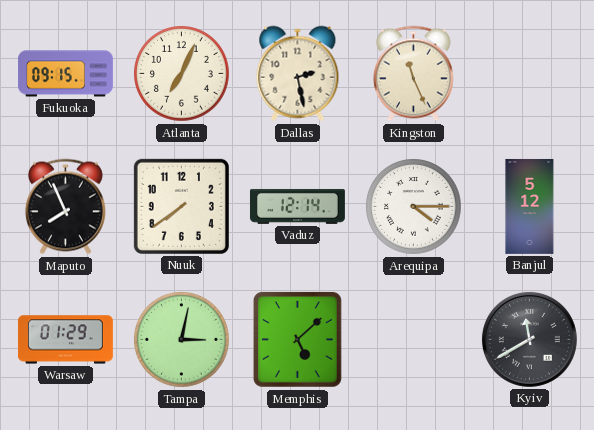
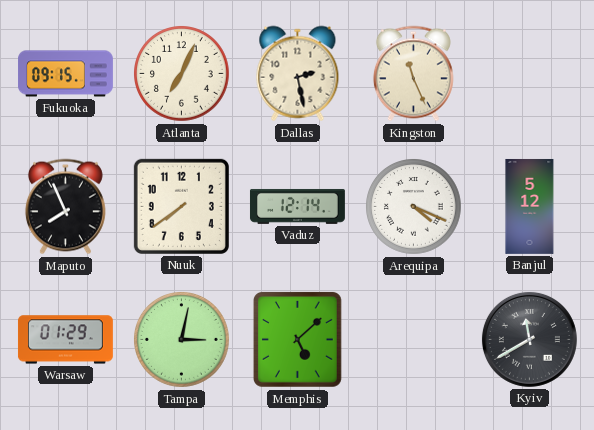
Arequipa: 4:15 -> 4:19
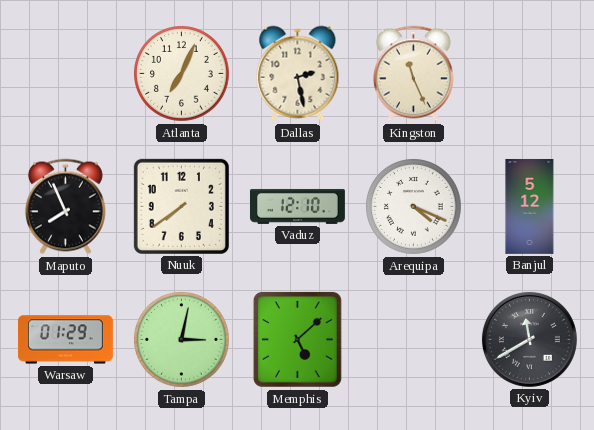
Fukuoka: 09:15 -> none
Vaduz: 12:14 -> 12:10
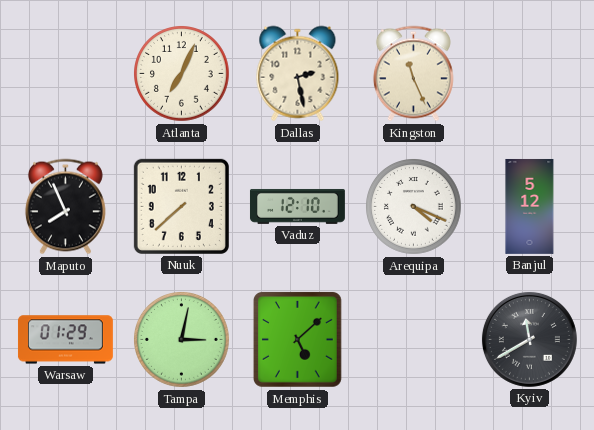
Nuuk: 7:39 -> 7:38
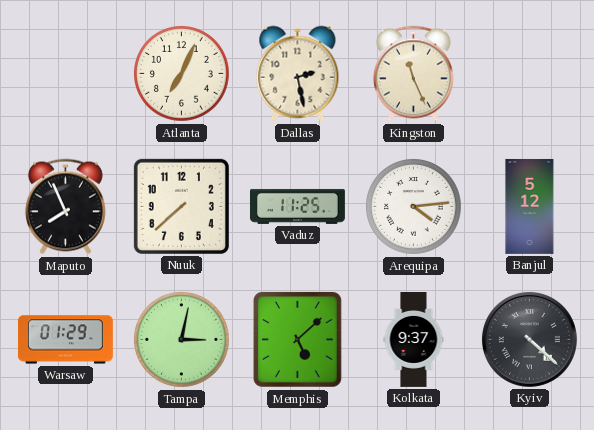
Vaduz: 12:10 -> 11:25
Arequipa: 4:19 -> 4:14
Kolkata: none -> 9:37
Kyiv: 11:40 -> 4:22
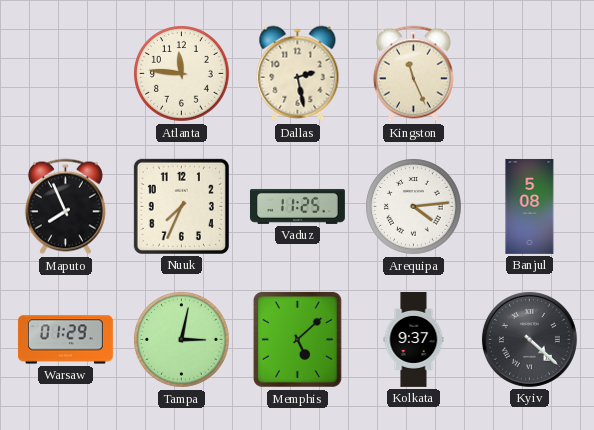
Atlanta: 7:04 -> 11:46
Nuuk: 7:38 -> 7:34
Banjul: 5:12 -> 5:08
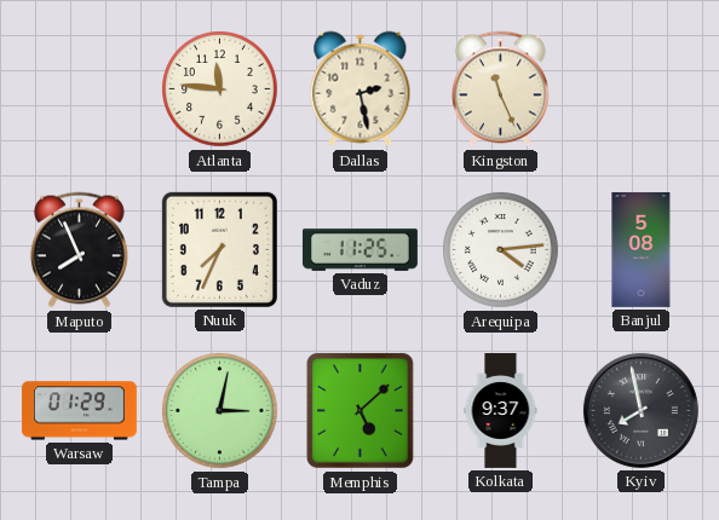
Kyiv: 4:22 -> 7:58
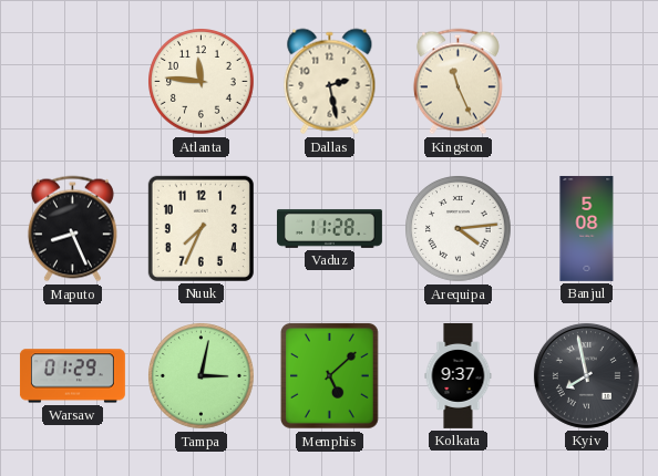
Maputo: 7:56 -> 8:26
Vaduz: 11:25 -> 11:28
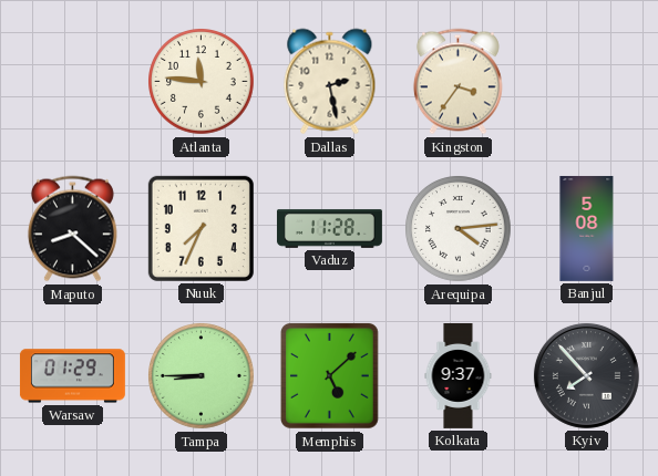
Kingston: 11:26 -> 3:36
Maputo: 8:26 -> 8:22
Tampa: 3:02 -> 8:45
Kyiv: 7:58 -> 7:53
